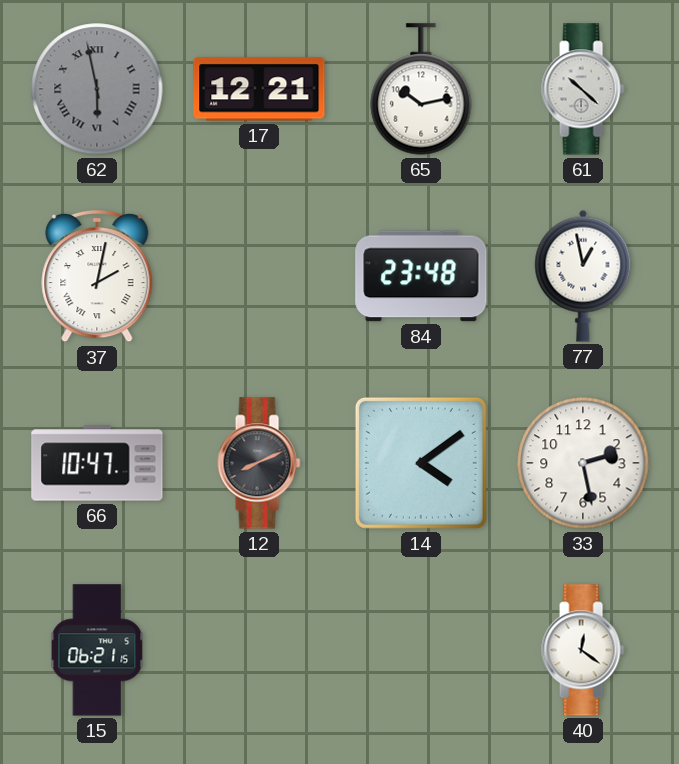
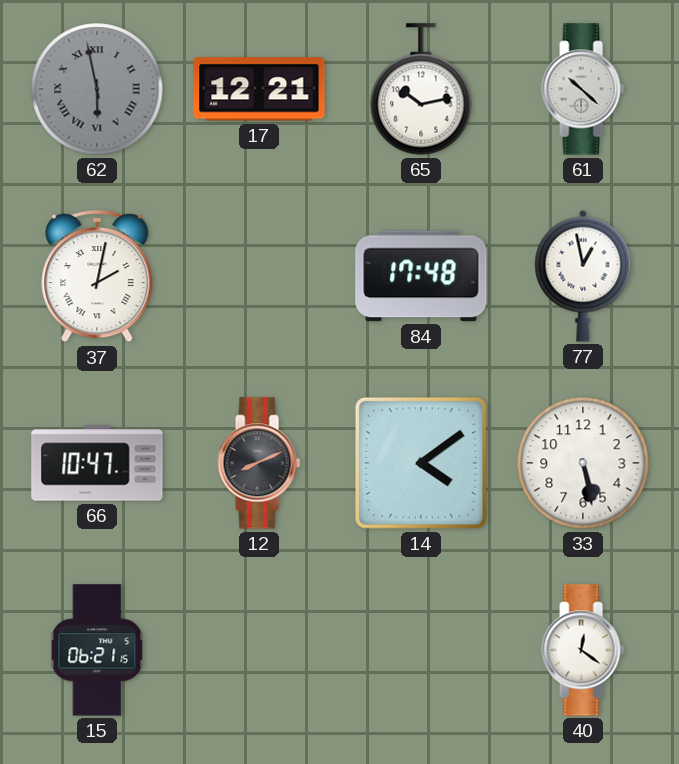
84: 23:48 -> 17:48
33: 2:28 -> 5:28
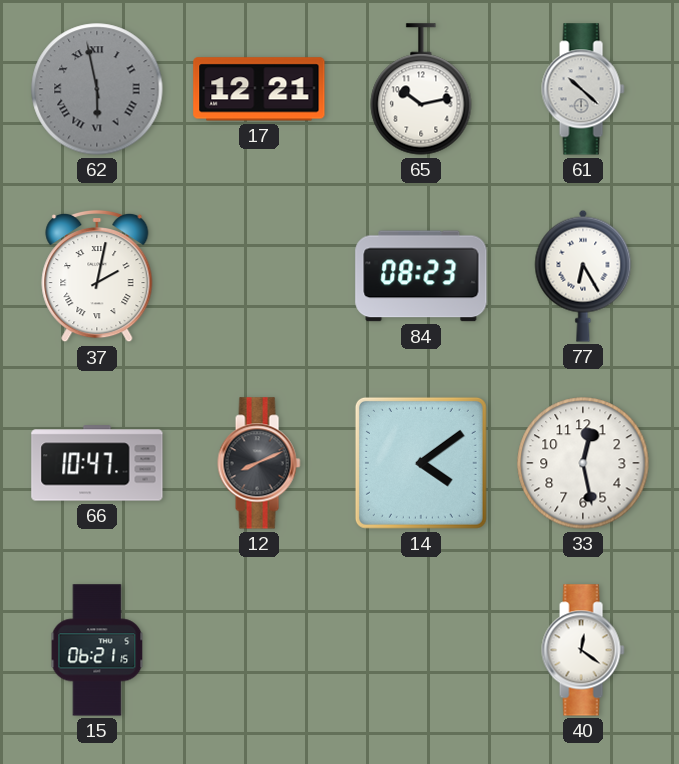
84: 17:48 -> 08:23
77: 12:58 -> 6:25
33: 5:28 -> 12:28
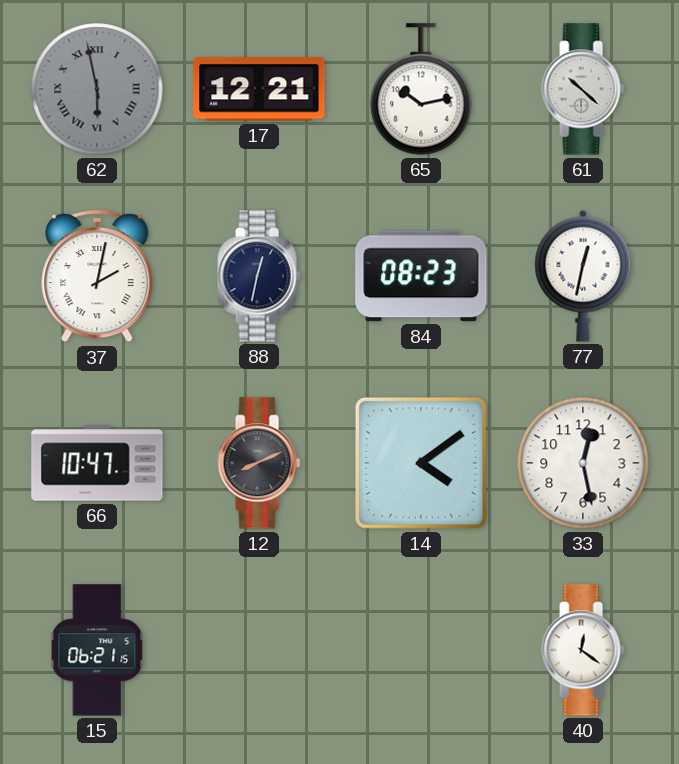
88: none -> 12:32
77: 6:25 -> 12:32
